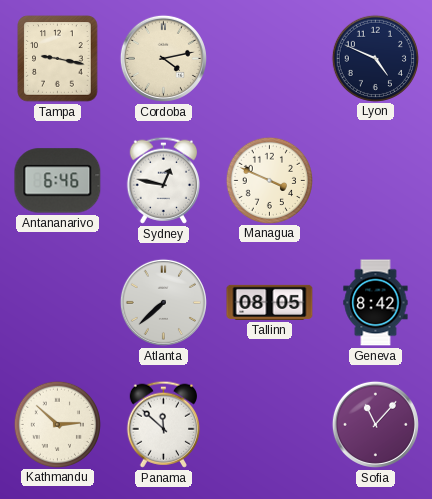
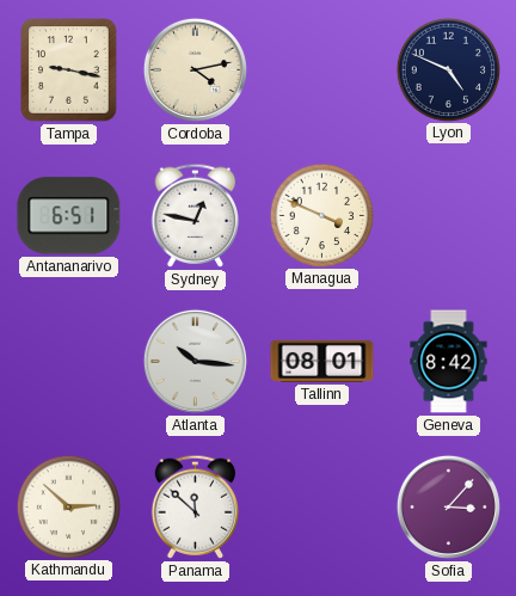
Antananarivo: 6:46 -> 6:51
Atlanta: 7:38 -> 10:16
Tallinn: 08:05 -> 08:01
Sofia: 11:07 -> 3:07
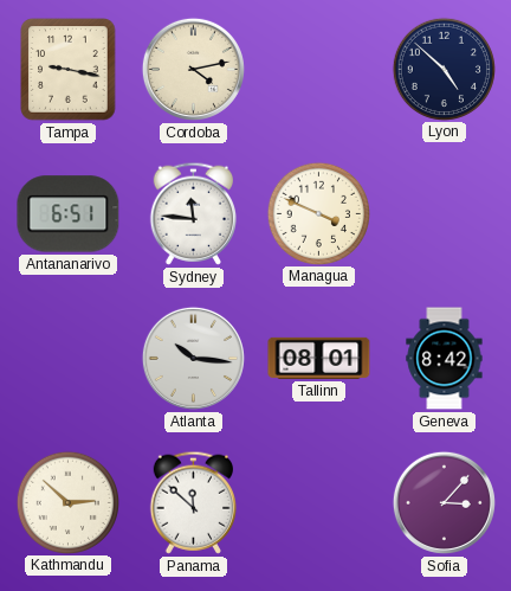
Lyon: 4:49 -> 4:52
Sydney: 12:47 -> 11:46
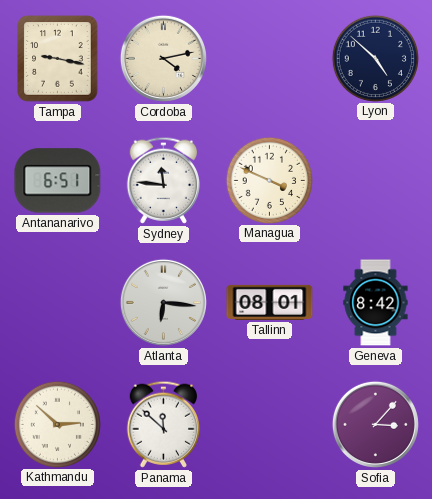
Atlanta: 10:16 -> 6:16
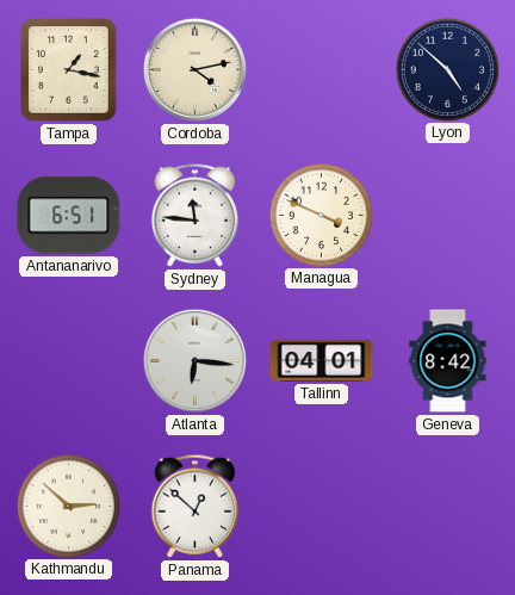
Tampa: 9:17 -> 1:17
Tallinn: 08:01 -> 04:01
Panama: 11:52 -> 12:52
Sofia: 3:07 -> none
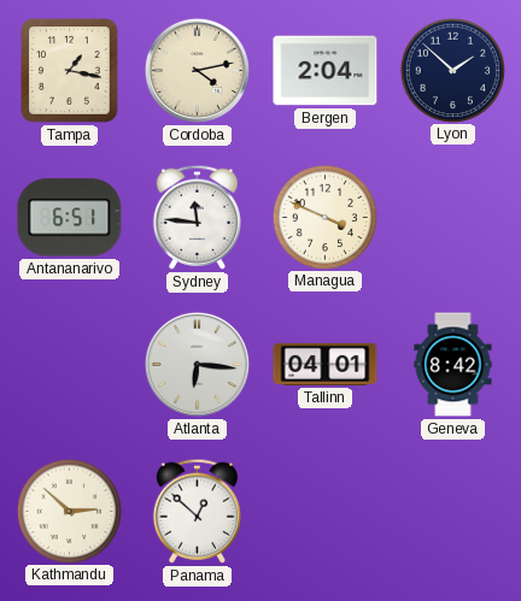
Bergen: none -> 2:04
Lyon: 4:52 -> 1:52
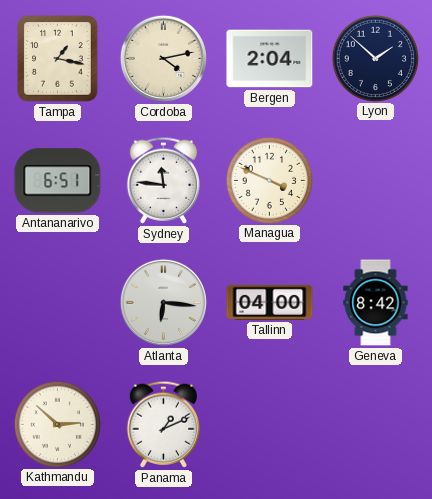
Tallinn: 04:01 -> 04:00
Panama: 12:52 -> 1:11
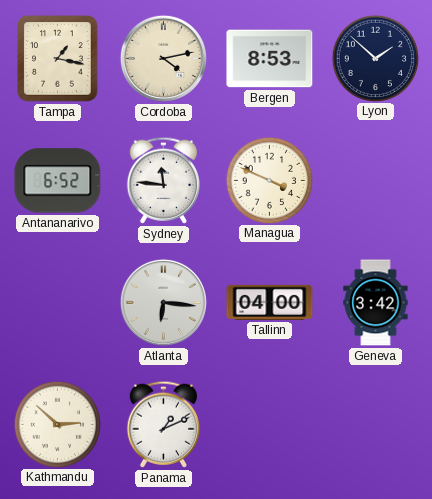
Bergen: 2:04 -> 8:53
Antananarivo: 6:51 -> 6:52
Geneva: 8:42 -> 3:42
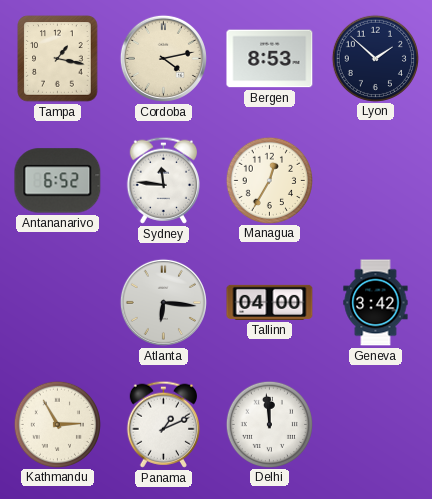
Managua: 3:49 -> 12:35
Kathmandu: 2:52 -> 2:55
Delhi: none -> 11:59
